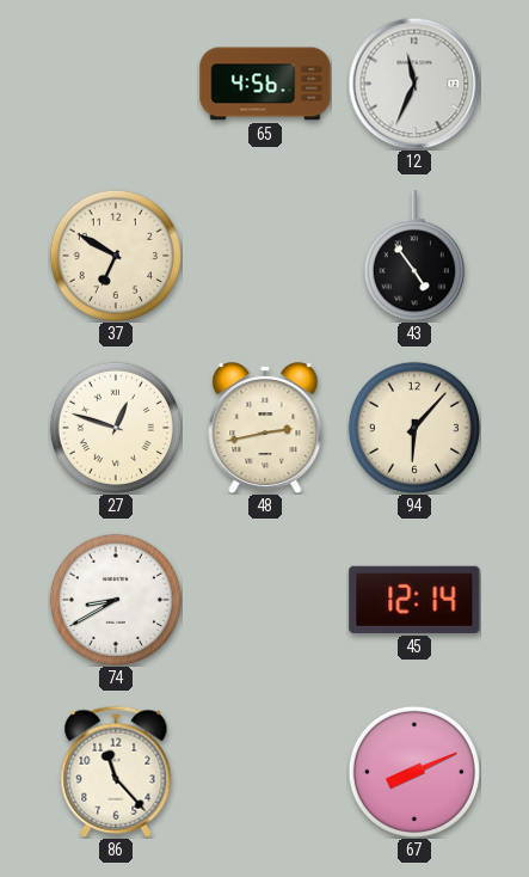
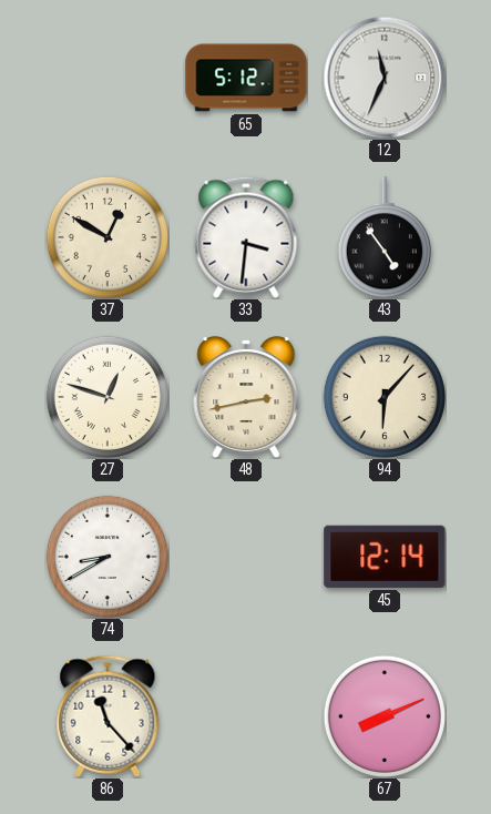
65: 4:56 -> 5:12
37: 6:50 -> 12:50
33: none -> 3:31
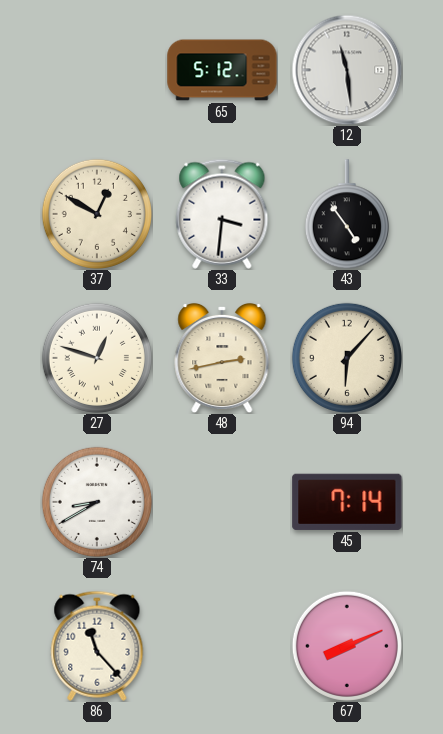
12: 11:34 -> 11:29
45: 12:14 -> 7:14
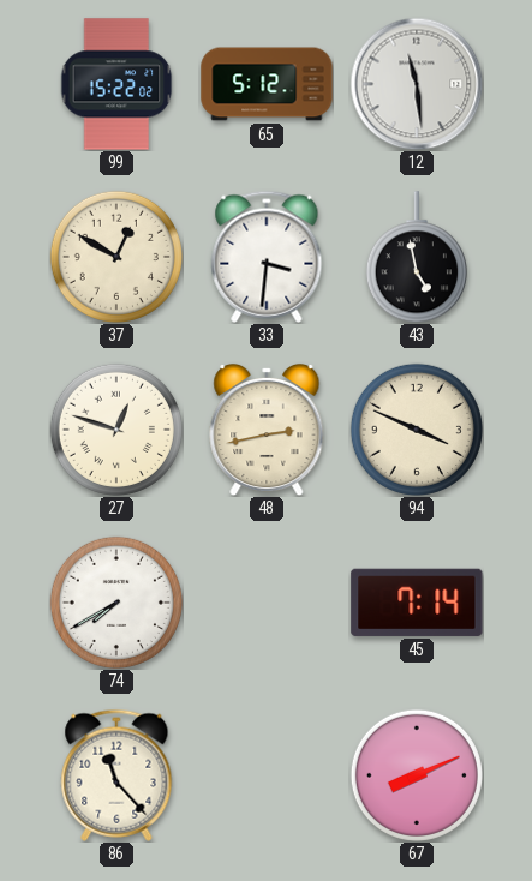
99: none -> 15:22
43: 4:54 -> 4:58
94: 6:07 -> 3:49
74: 8:40 -> 7:40
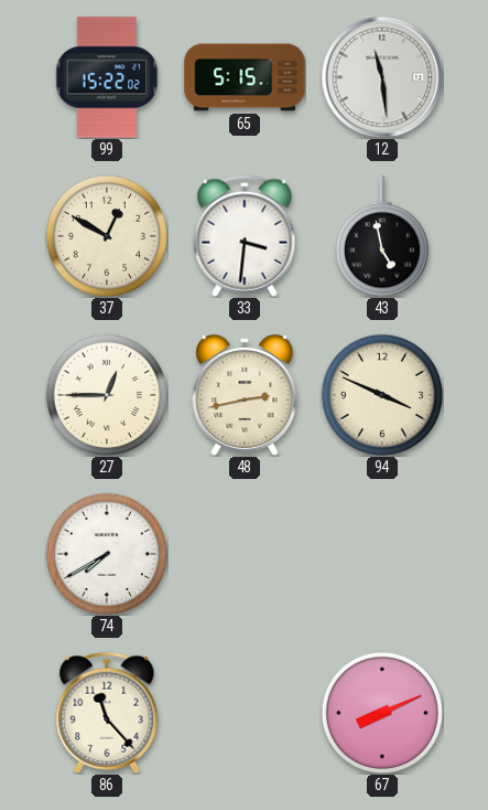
65: 5:12 -> 5:15
27: 12:48 -> 12:45
45: 7:14 -> none
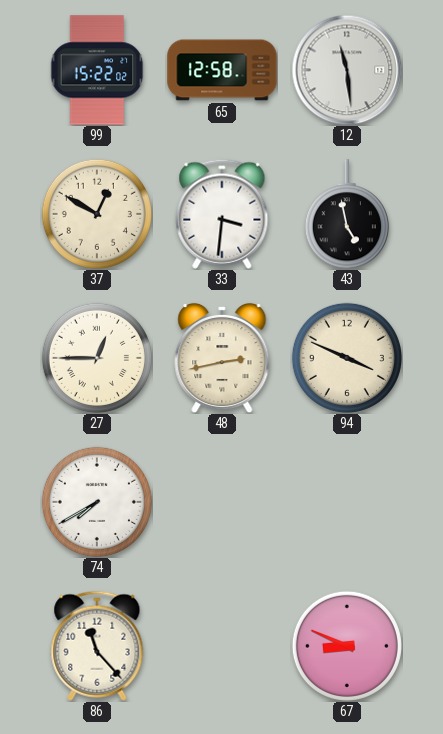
65: 5:15 -> 12:58
67: 8:11 -> 8:49
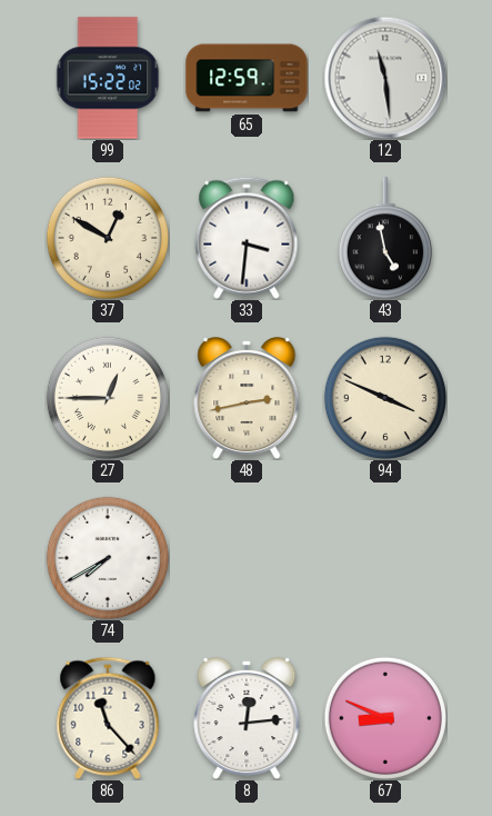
65: 12:58 -> 12:59
8: none -> 12:14
